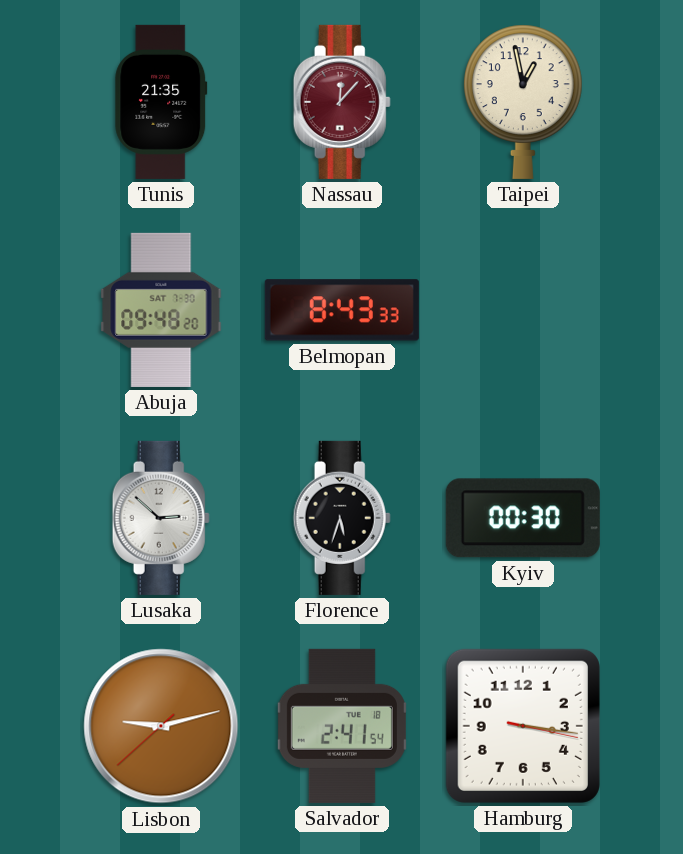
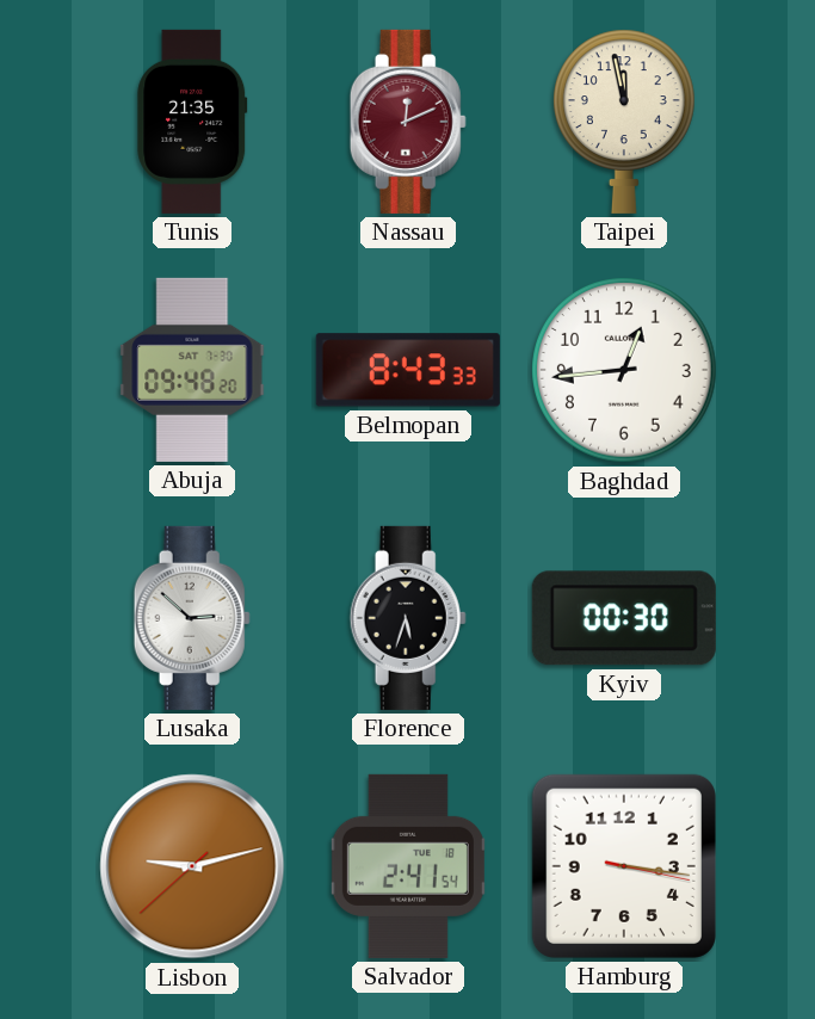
Nassau: 12:07 -> 12:11
Taipei: 12:58 -> 11:58
Baghdad: none -> 12:44
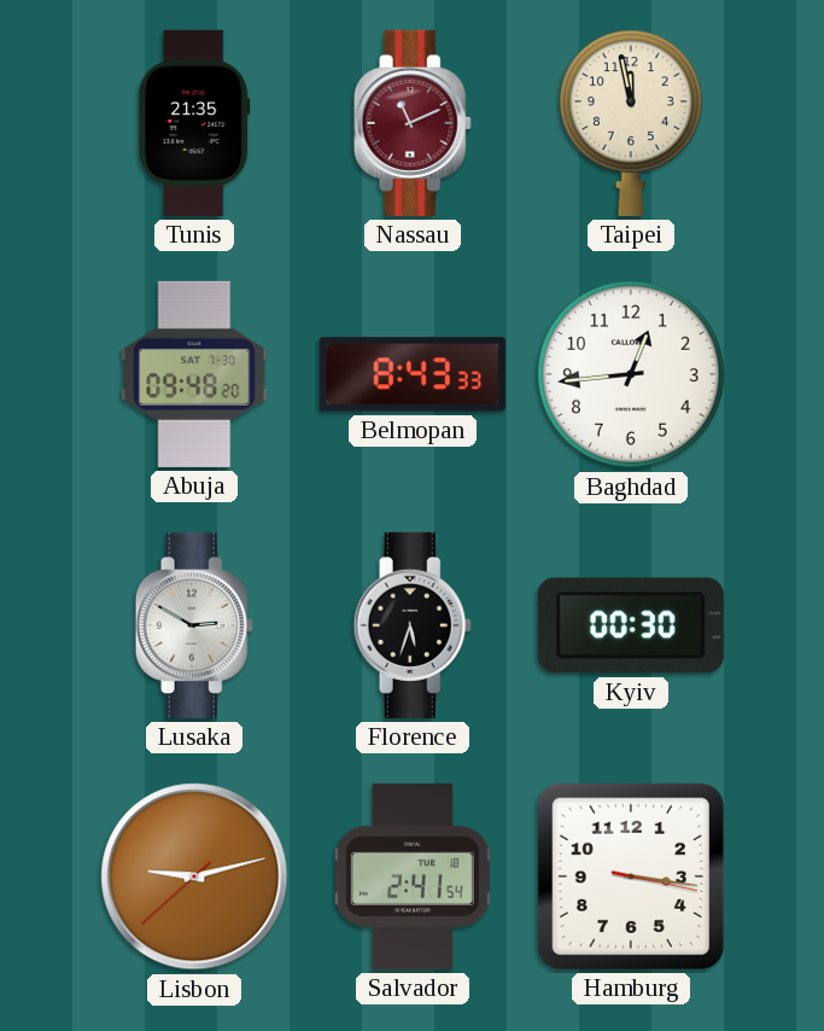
Nassau: 12:11 -> 11:11
Lusaka: 2:52 -> 2:50
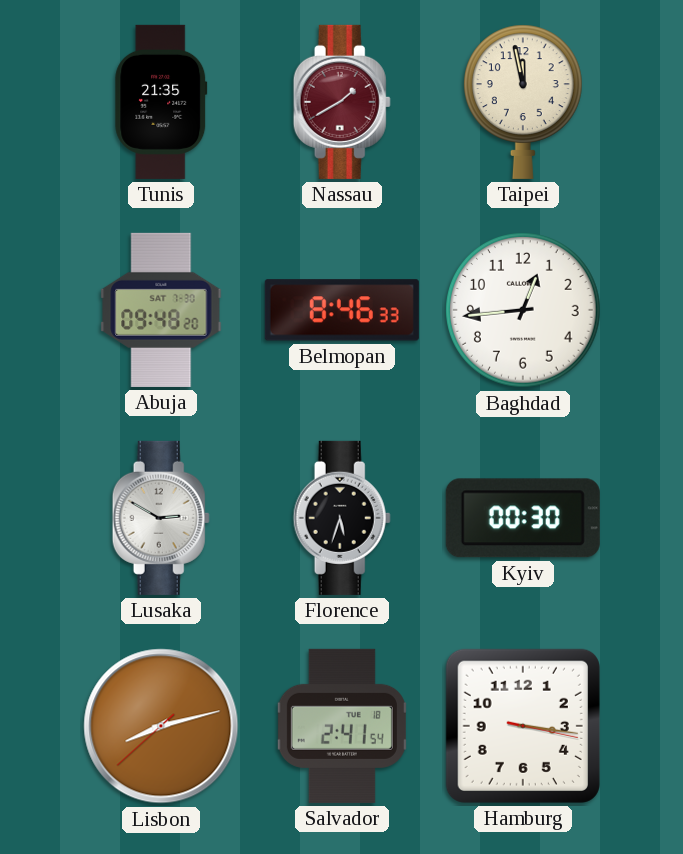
Nassau: 11:11 -> 1:40
Belmopan: 8:43 -> 8:46
Lisbon: 9:12 -> 8:12
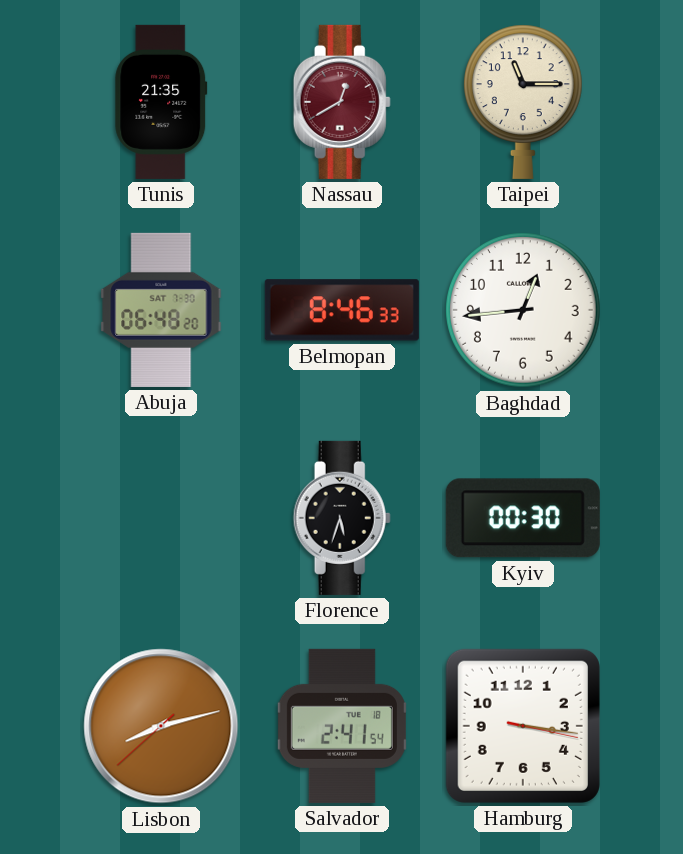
Nassau: 1:40 -> 12:40
Taipei: 11:58 -> 11:15
Abuja: 09:48 -> 06:48
Lusaka: 2:50 -> none
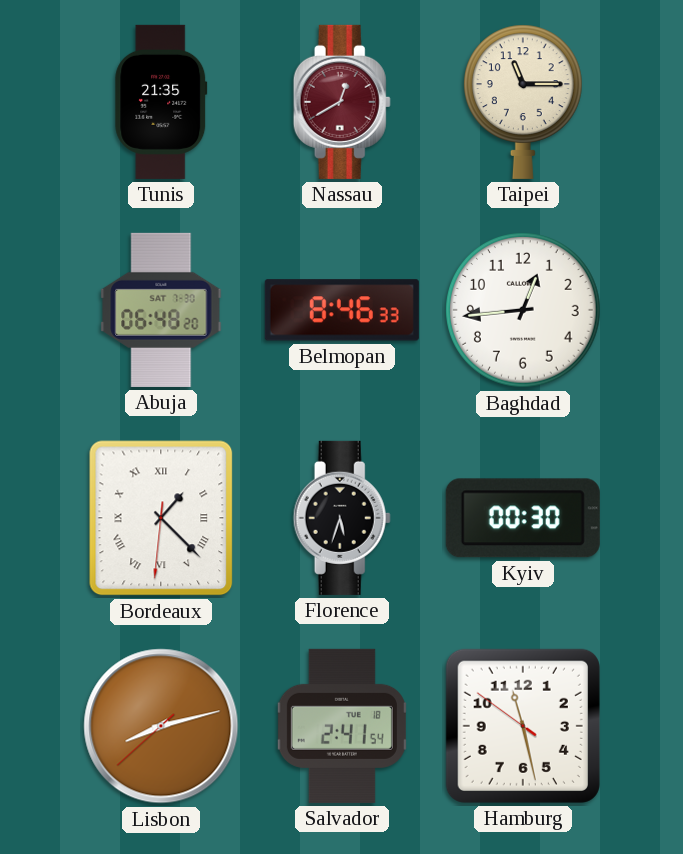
Bordeaux: none -> 1:22
Hamburg: 3:16 -> 11:27
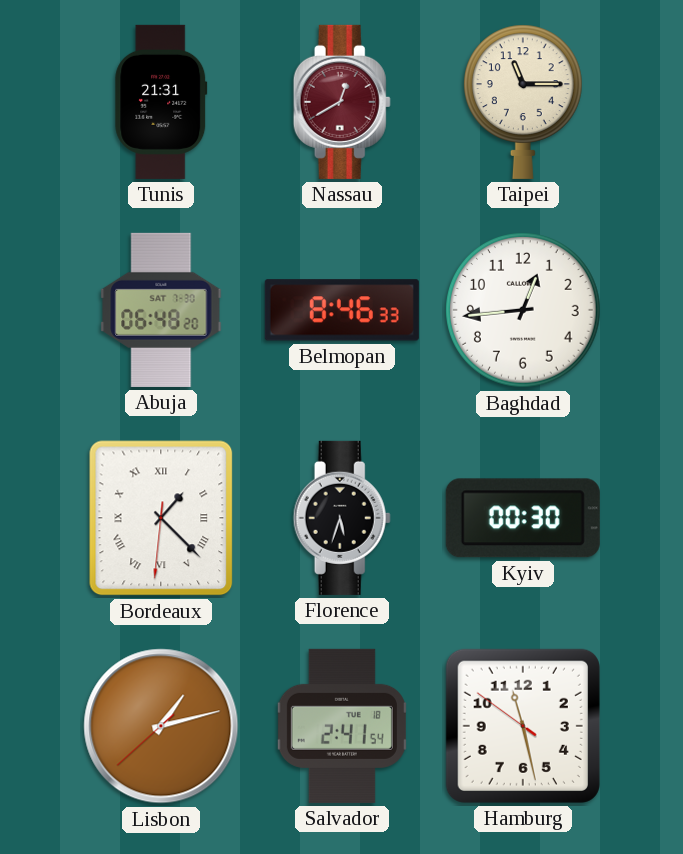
Tunis: 21:35 -> 21:31
Lisbon: 8:12 -> 1:12
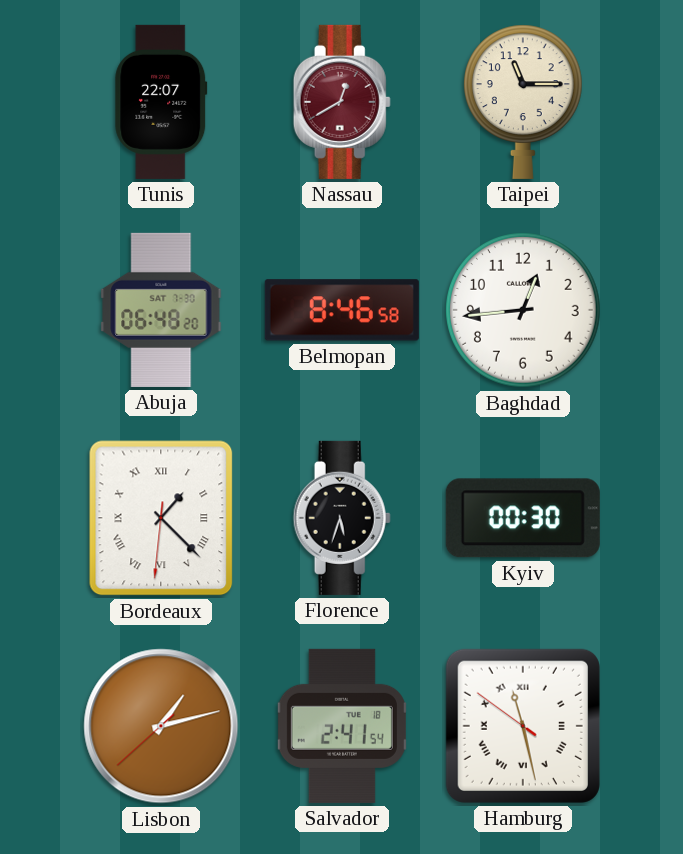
Tunis: 21:31 -> 22:07
Belmopan: 8:46:33 -> 8:46:58
Hamburg numerals: Arabic -> Roman
